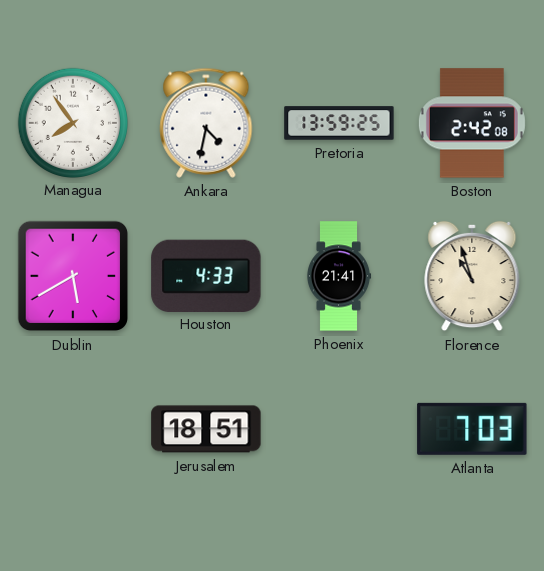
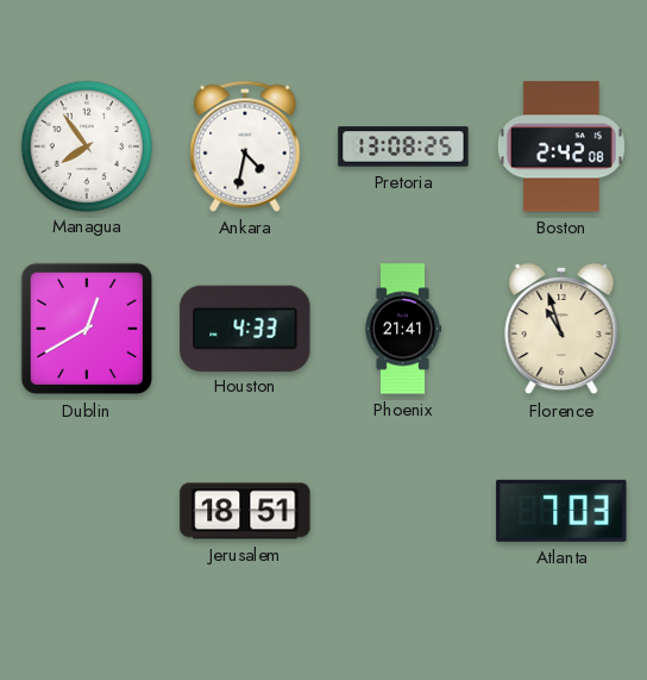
Pretoria: 13:59 -> 13:08
Dublin: 5:40 -> 12:40
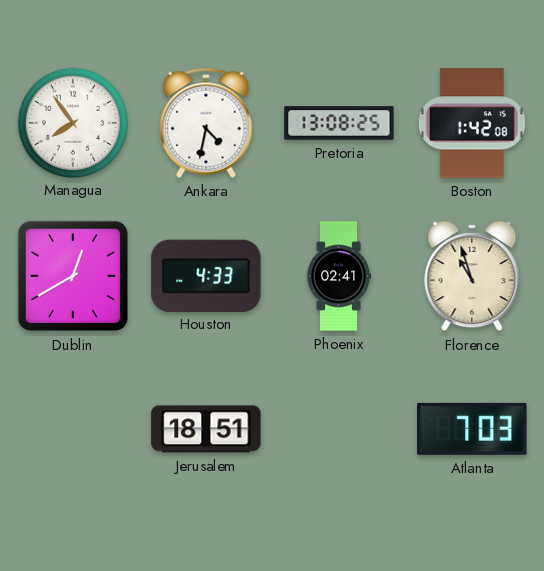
Boston: 2:42 -> 1:42
Phoenix: 21:41 -> 02:41
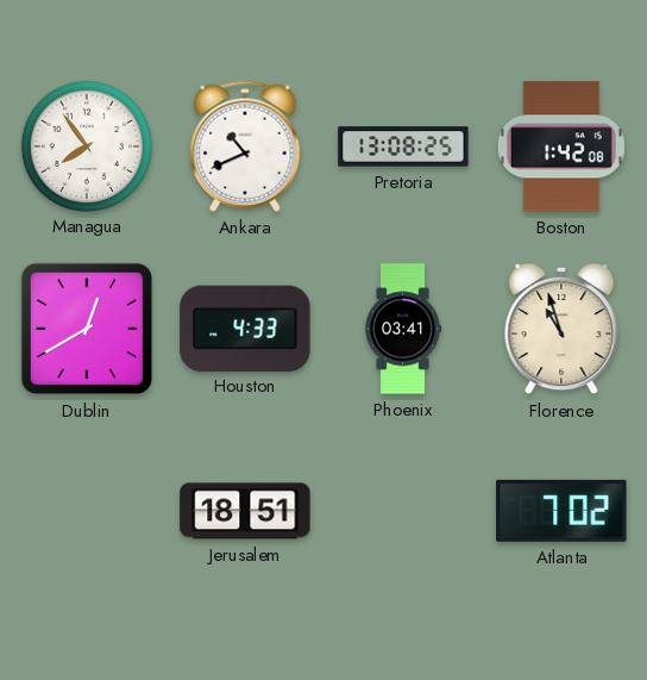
Ankara: 4:32 -> 10:41
Phoenix: 02:41 -> 03:41
Atlanta: 7:03 -> 7:02
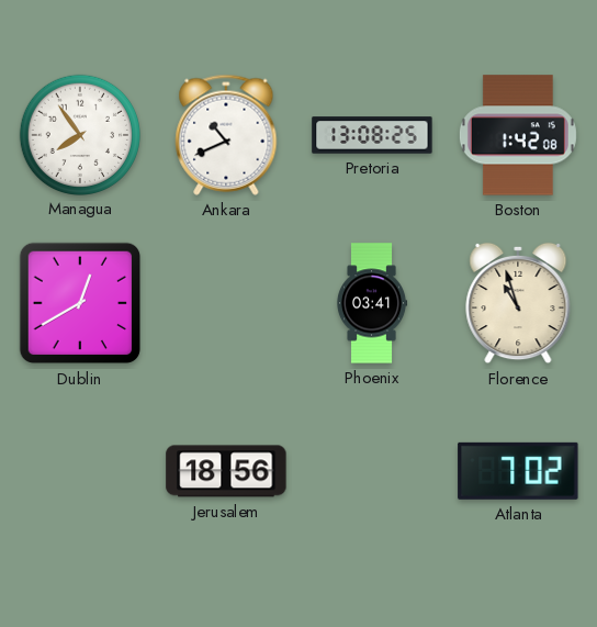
Houston: 4:33 -> none
Jerusalem: 18:51 -> 18:56
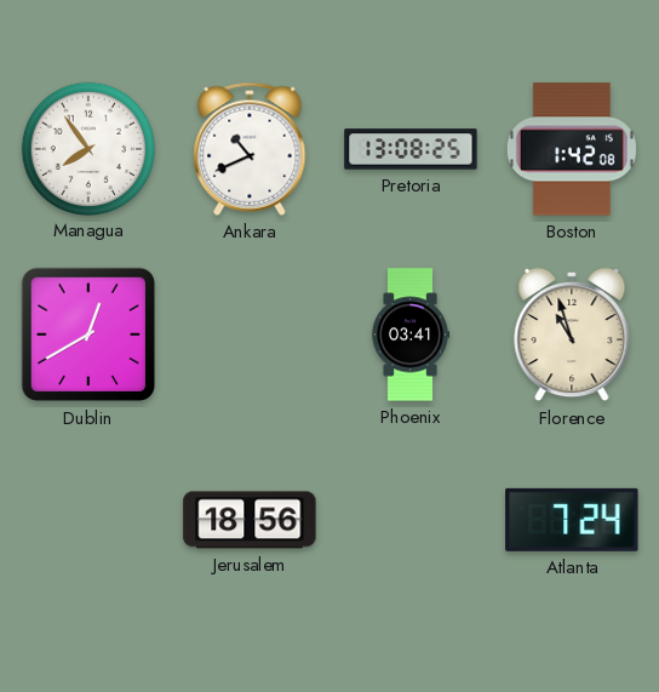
Atlanta: 7:02 -> 7:24
